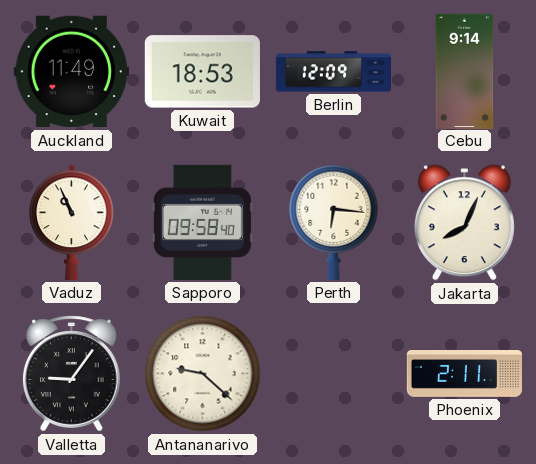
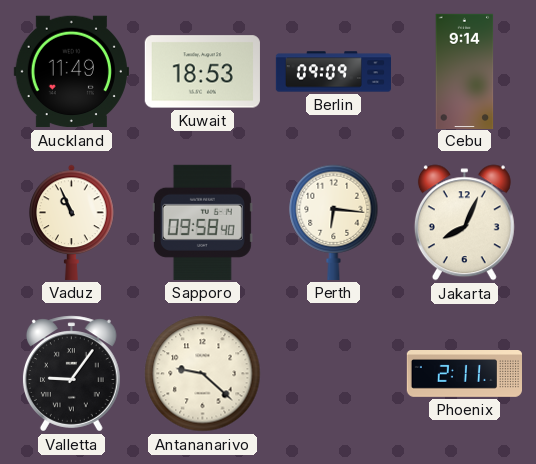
Berlin: 12:09 -> 09:09
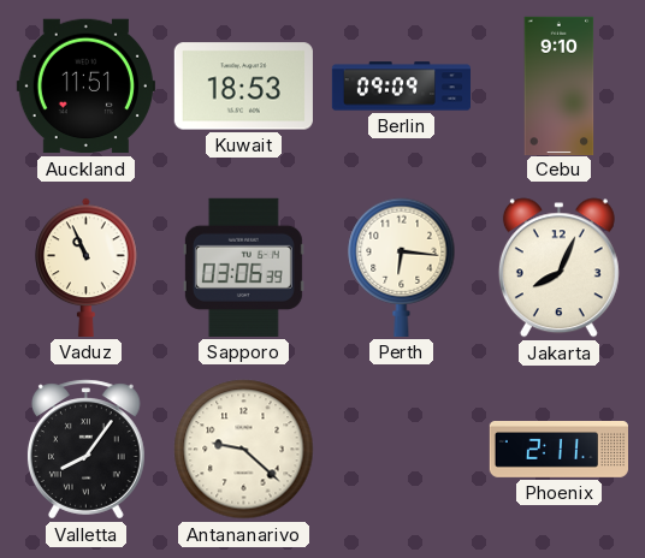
Auckland: 11:49 -> 11:51
Cebu: 9:14 -> 9:10
Sapporo: 09:58 -> 03:06
Valletta: 9:06 -> 8:06
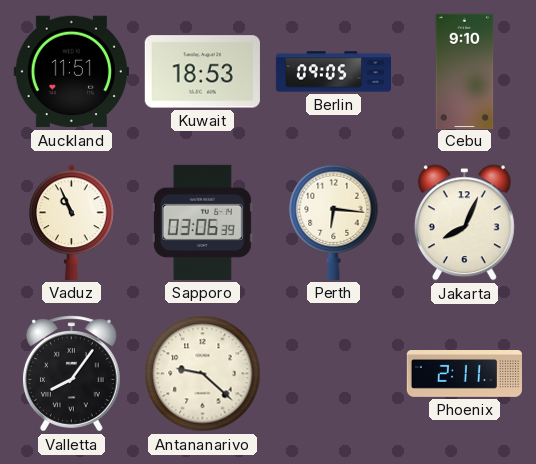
Berlin: 09:09 -> 09:05
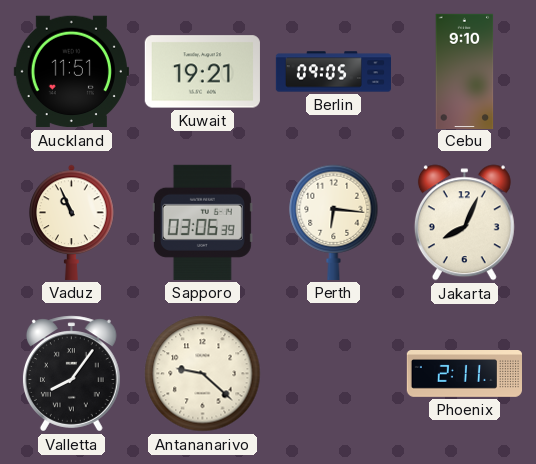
Kuwait: 18:53 -> 19:21
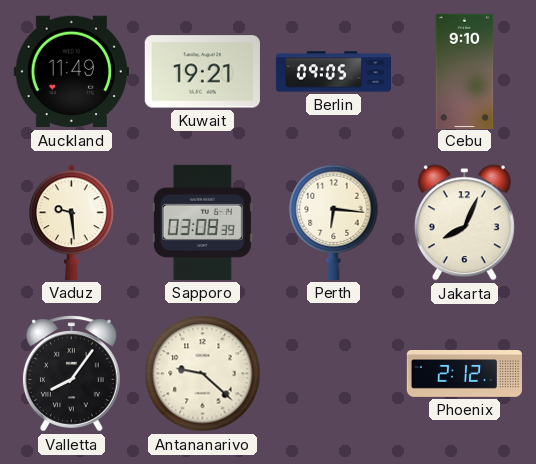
Auckland: 11:51 -> 11:49
Vaduz: 10:56 -> 9:29
Sapporo: 03:06 -> 03:08
Phoenix: 2:11 -> 2:12
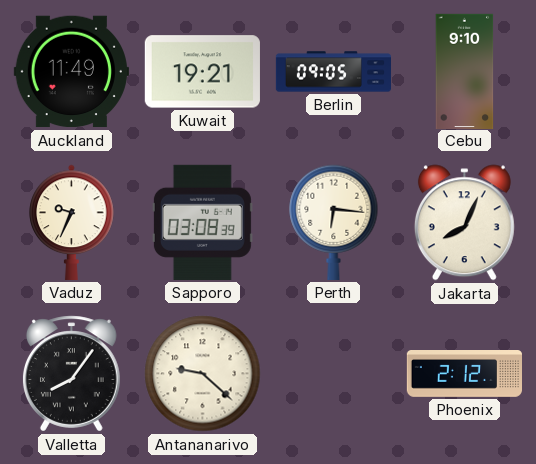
Vaduz: 9:29 -> 9:34
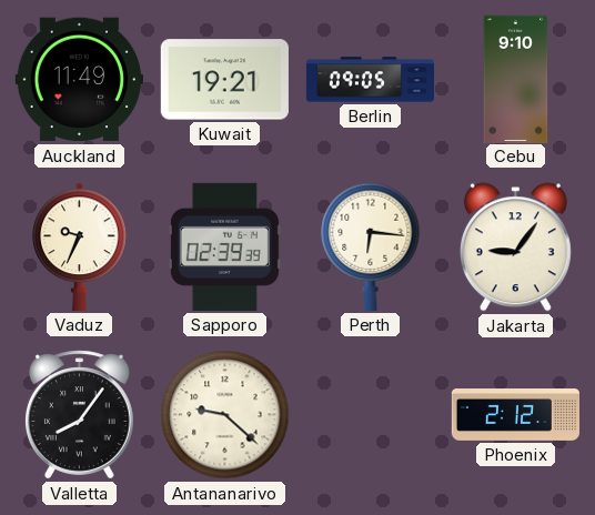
Sapporo: 03:08 -> 02:39
Jakarta: 8:04 -> 9:06
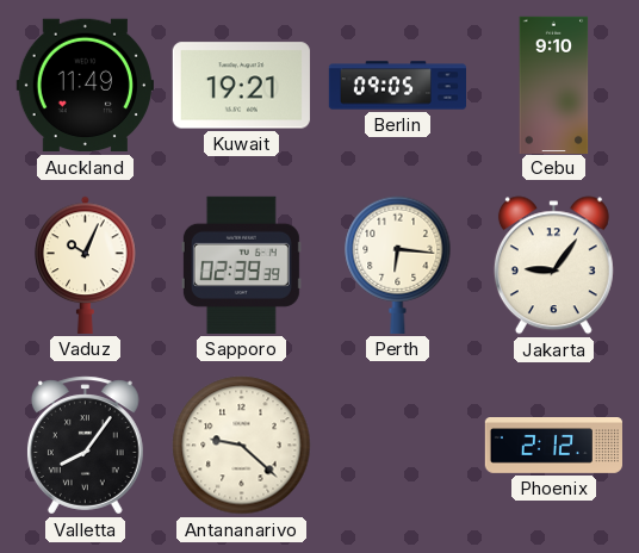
Vaduz: 9:34 -> 10:04
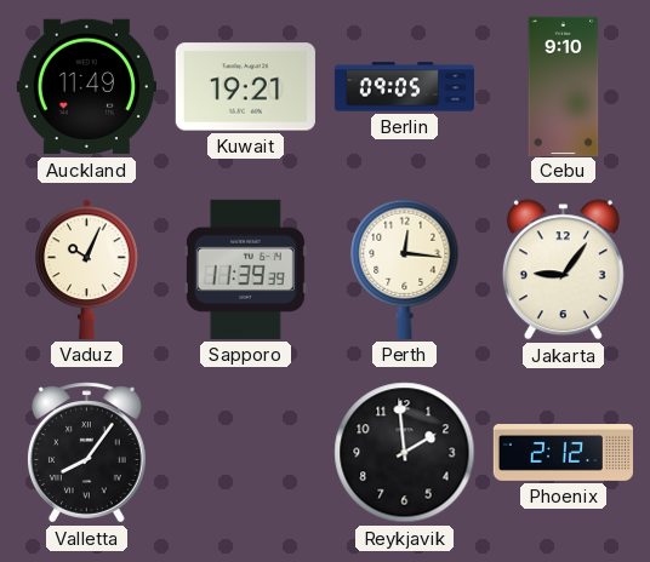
Sapporo: 02:39 -> 11:39
Perth: 6:16 -> 12:16
Antananarivo: 9:22 -> none
Reykjavik: none -> 1:59
